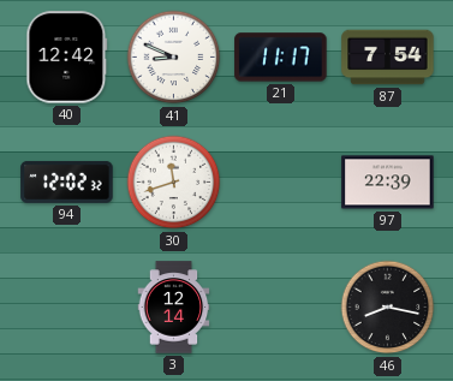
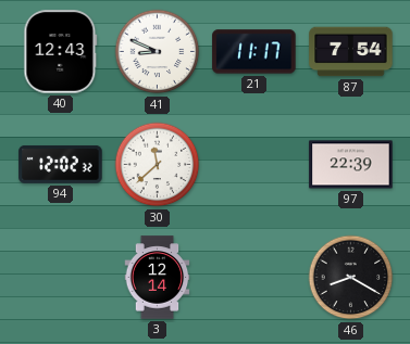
40: 12:42 -> 12:43
30: 11:42 -> 11:38
46: 8:17 -> 8:20
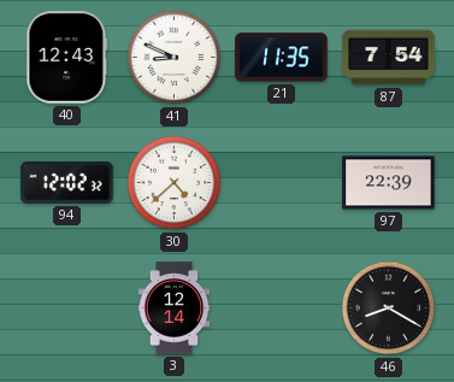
21: 11:17 -> 11:35
30: 11:38 -> 4:38
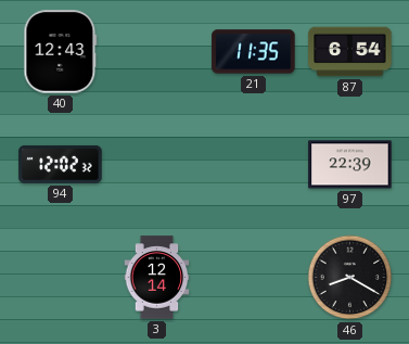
41: 8:49 -> none
87: 7:54 -> 6:54
30: 4:38 -> none
